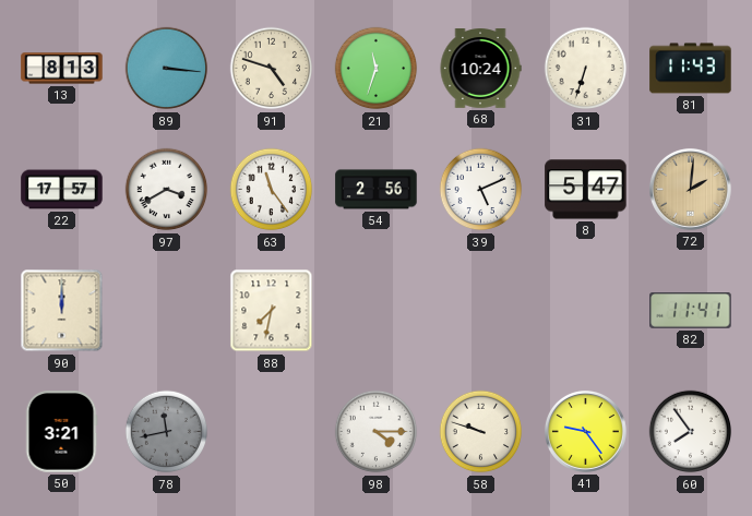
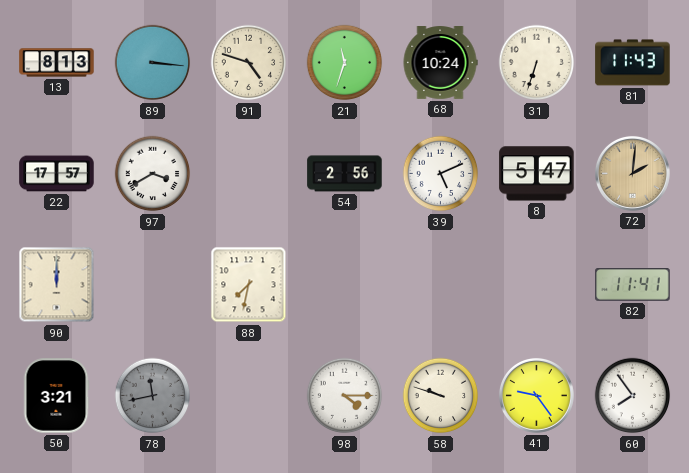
63: 11:24 -> none
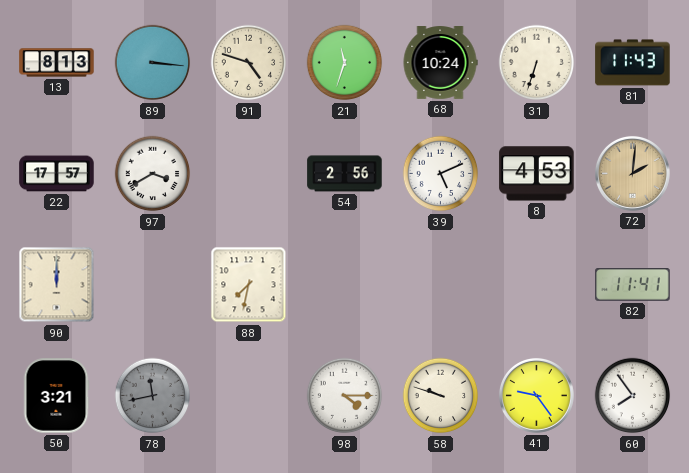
8: 5:47 -> 4:53
